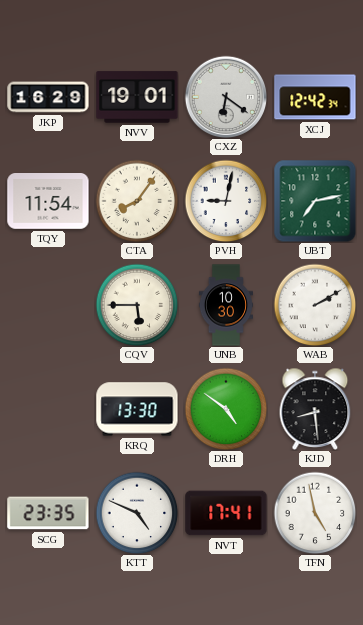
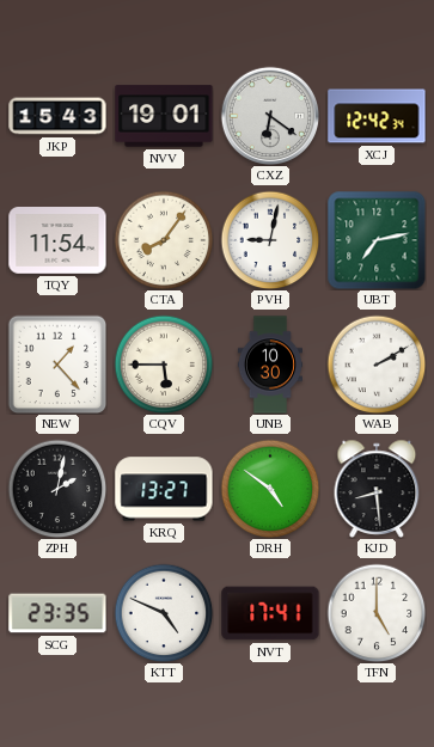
JKP: 16:29 -> 15:43
NEW: none -> 1:23
ZPH: none -> 2:02
KRQ: 13:30 -> 13:27
TFN: 4:58 -> 5:00
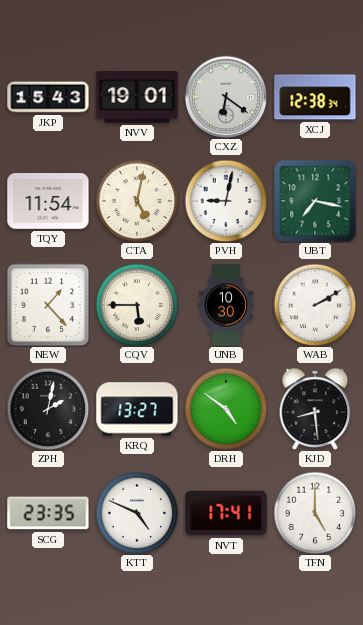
XCJ: 12:42 -> 12:38
CTA: 8:06 -> 5:02
UBT: 7:13 -> 7:17
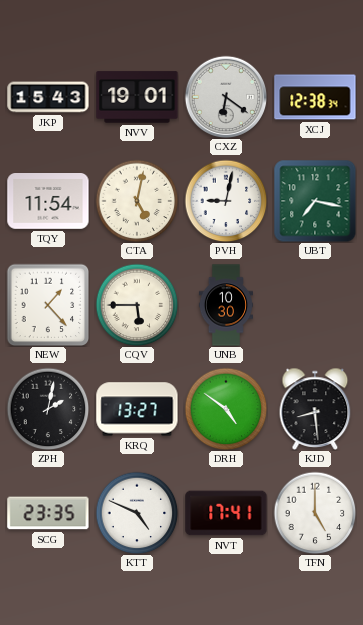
WAB: 2:10 -> none
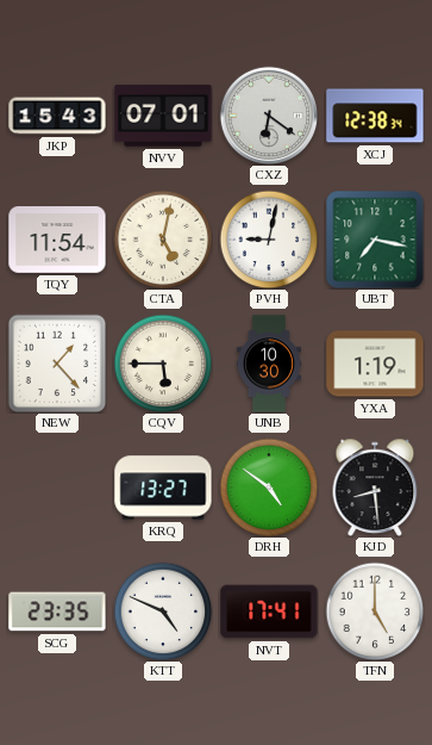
NVV: 19:01 -> 07:01
YXA: none -> 1:19
ZPH: 2:02 -> none
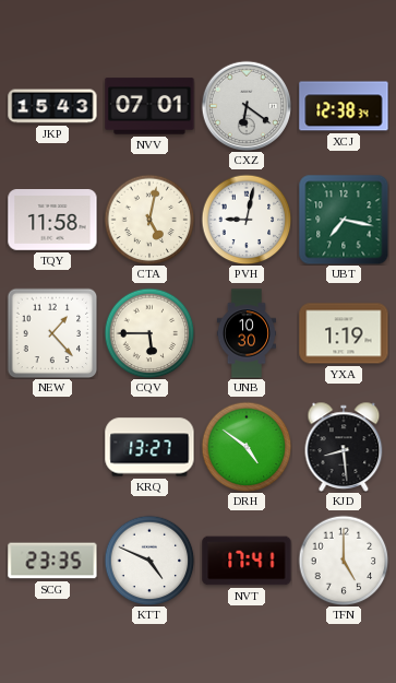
TQY: 11:54 -> 11:58
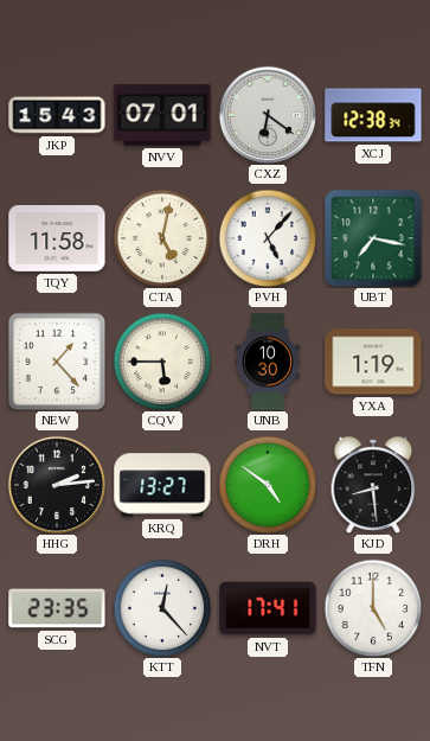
PVH: 9:02 -> 5:07
HHG: none -> 2:14
KTT: 4:49 -> 12:23
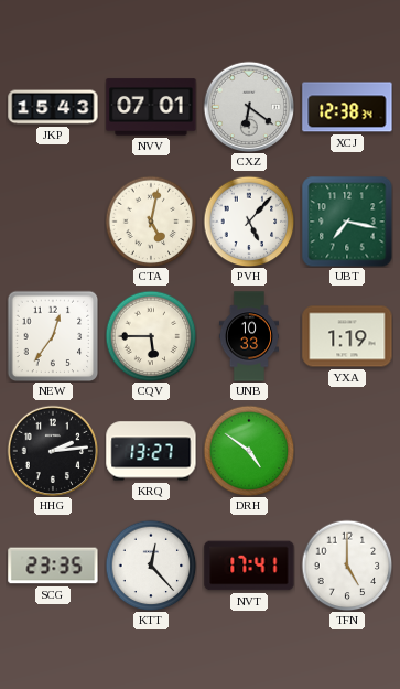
TQY: 11:58 -> none
NEW: 1:23 -> 12:36
UNB: 10:30 -> 10:33
KJD: 8:29 -> none
